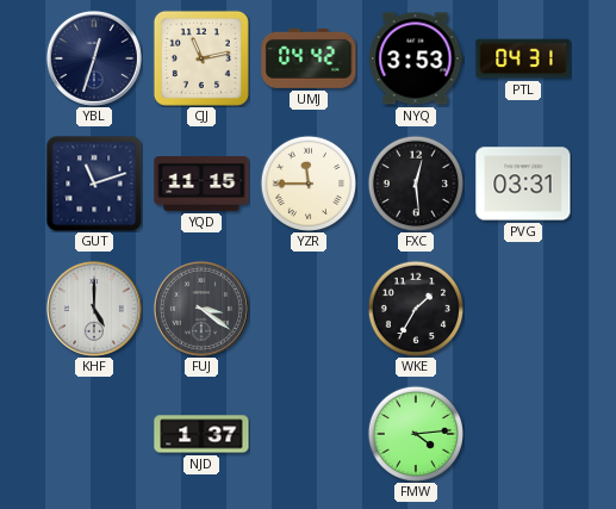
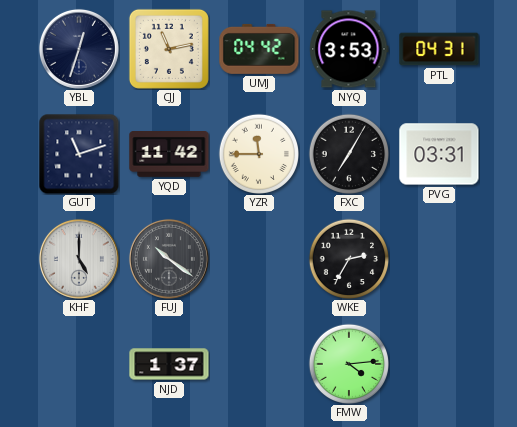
YQD: 11:15 -> 11:42
FXC: 12:29 -> 7:05
FUJ: 3:21 -> 10:21
WKE: 1:35 -> 2:35
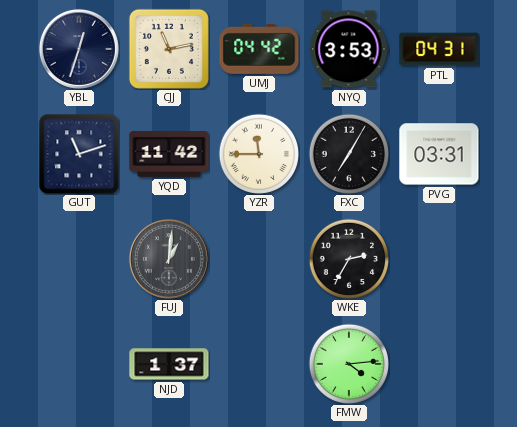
KHF: 5:00 -> none
FUJ: 10:21 -> 1:01
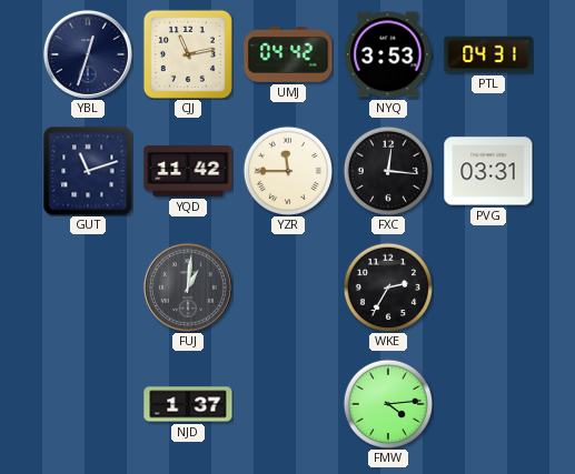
FXC: 7:05 -> 12:16
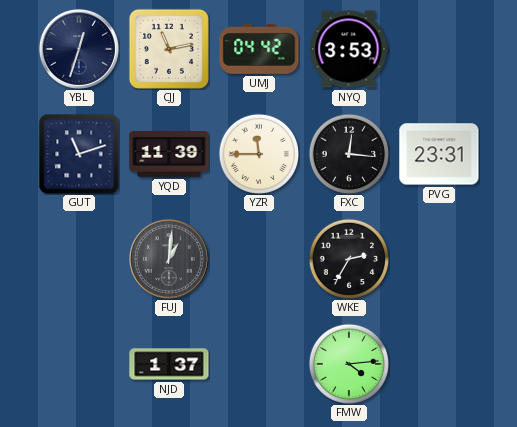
PTL: 04:31 -> none
YQD: 11:42 -> 11:39
PVG: 03:31 -> 23:31
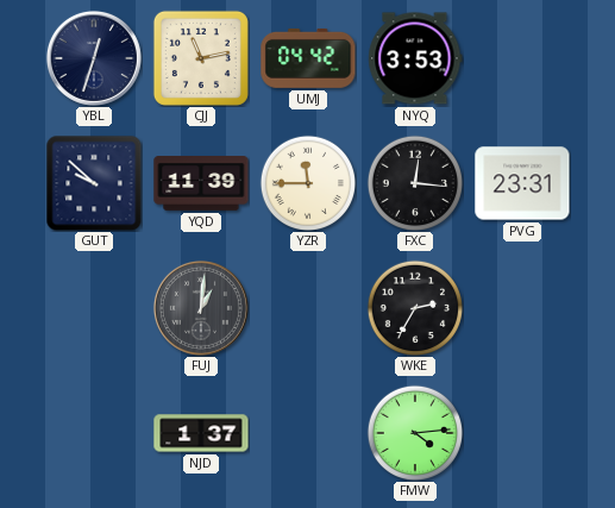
GUT: 11:12 -> 9:52
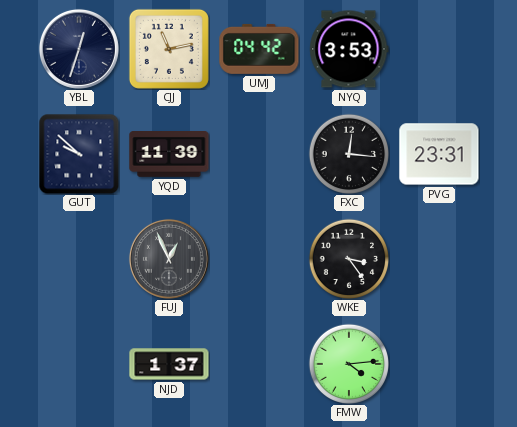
YZR: 11:45 -> none
FUJ: 1:01 -> 12:56
WKE: 2:35 -> 3:24
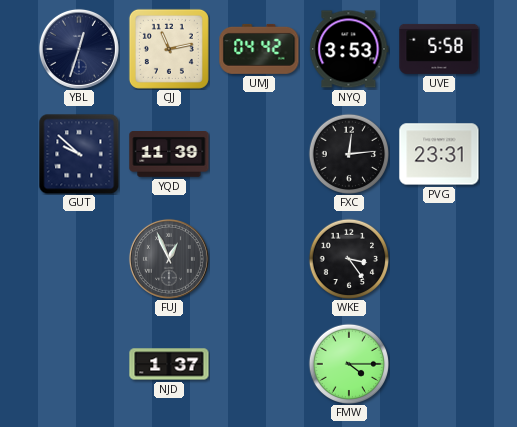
UVE: none -> 5:58
FXC: 12:16 -> 12:14
FMW: 4:14 -> 4:15
